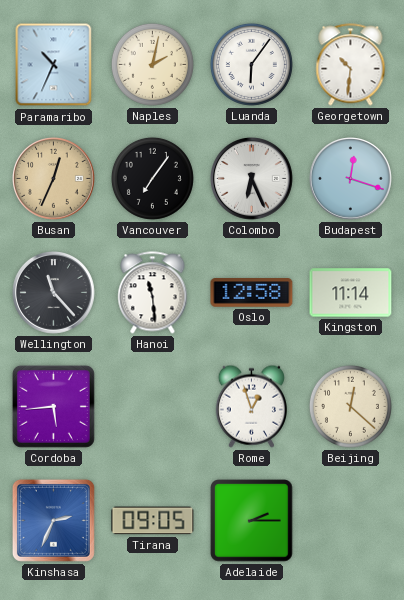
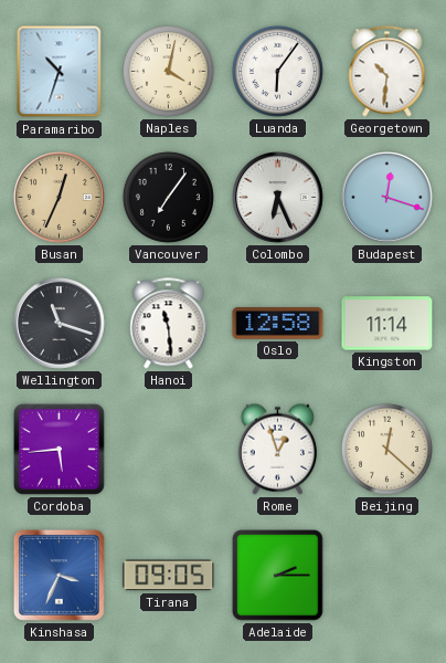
Paramaribo: 10:34 -> 10:33
Naples: 2:02 -> 4:02
Wellington: 11:23 -> 11:18
Kinshasa: 2:34 -> 3:34
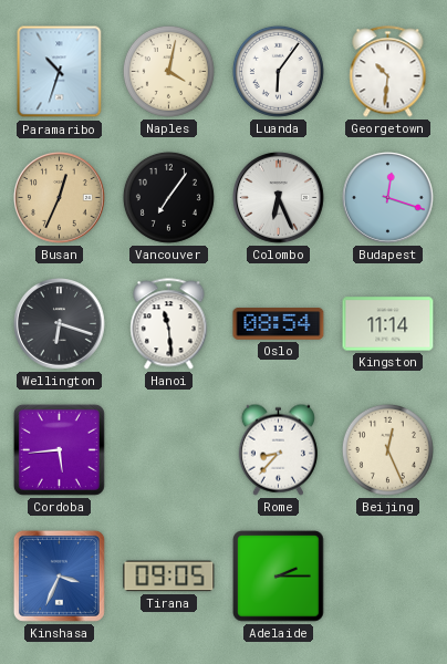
Wellington: 11:18 -> 6:18
Oslo: 12:58 -> 08:54
Rome: 12:57 -> 8:37
Beijing: 12:22 -> 12:26
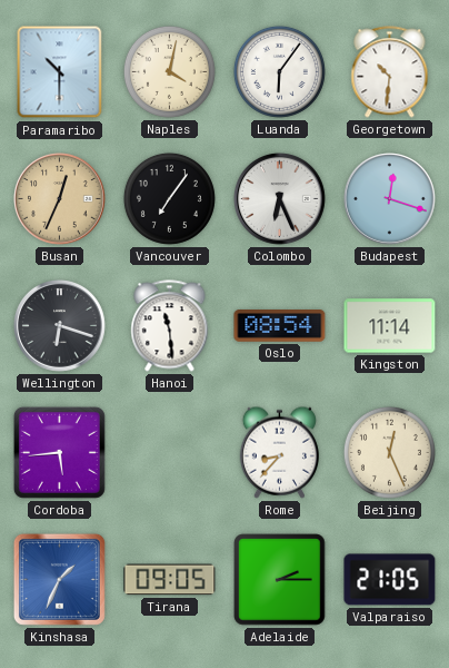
Paramaribo: 10:33 -> 10:30
Kinshasa: 3:34 -> 1:34
Valparaiso: none -> 21:05
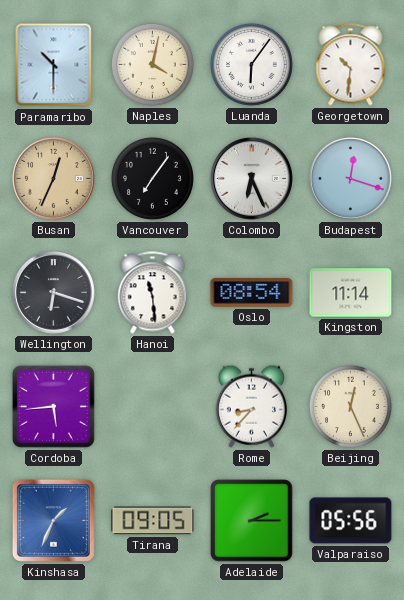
Valparaiso: 21:05 -> 05:56
